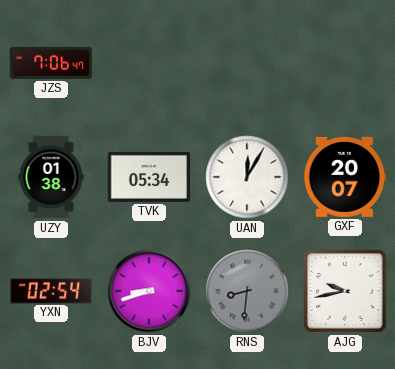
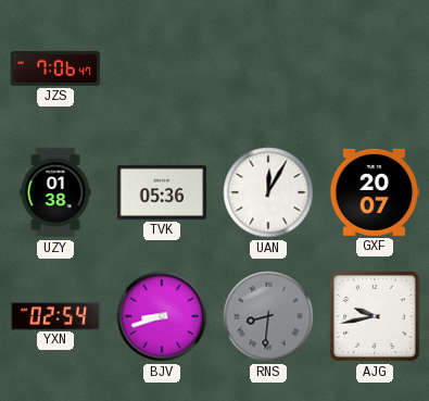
TVK: 05:34 -> 05:36
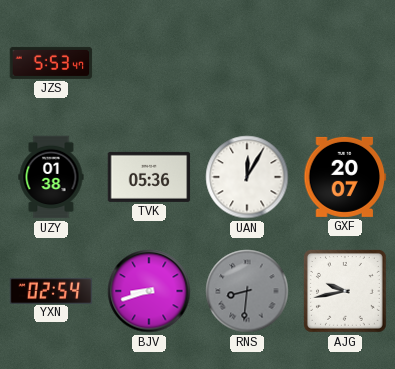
JZS: 7:06 -> 5:53
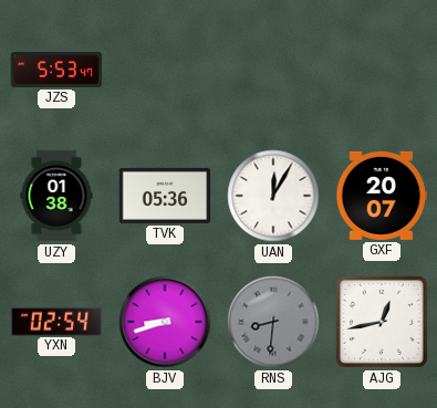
AJG: 9:43 -> 12:43
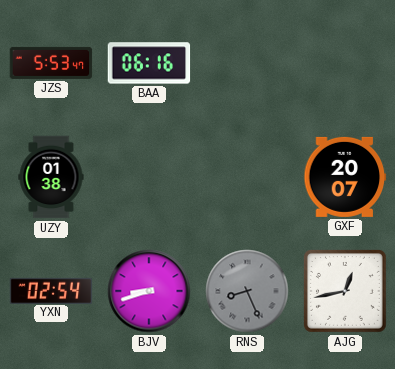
BAA: none -> 06:16
TVK: 05:36 -> none
UAN: 12:05 -> none
RNS: 8:31 -> 8:26
